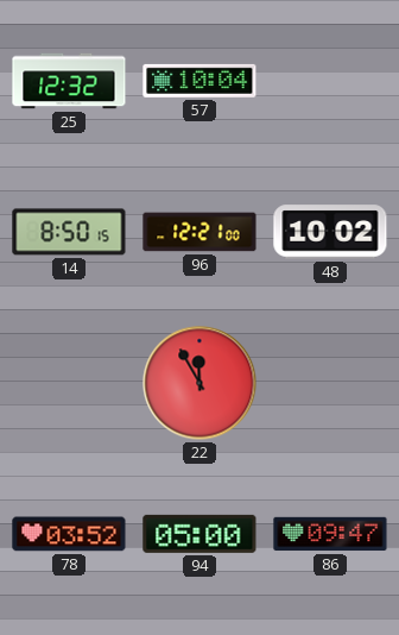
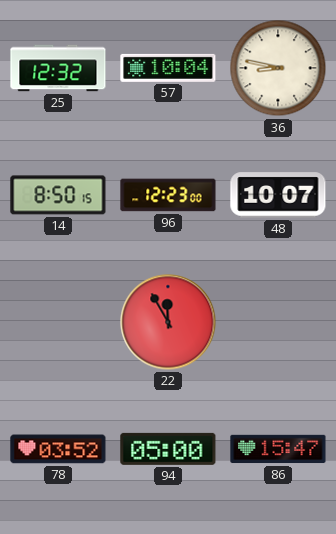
36: none -> 8:47
96: 12:21 -> 12:23
48: 10:02 -> 10:07
86: 09:47 -> 15:47
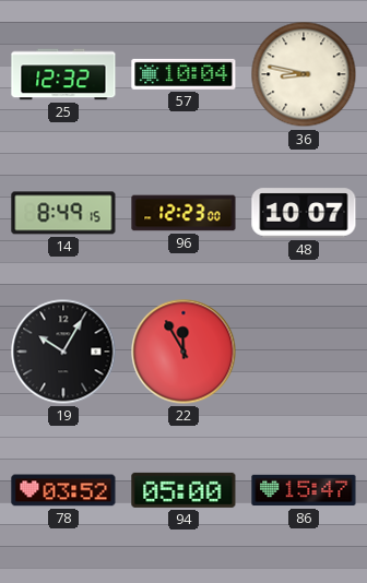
14: 8:50 -> 8:49
19: none -> 10:05
